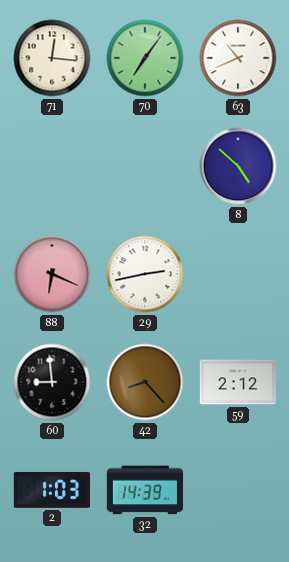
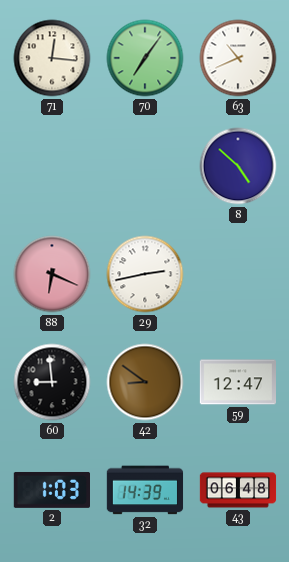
42: 8:23 -> 8:51
59: 2:12 -> 12:47
43: none -> 06:48
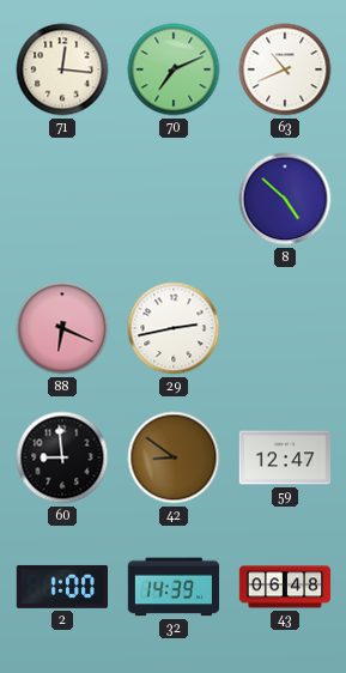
70: 7:06 -> 7:11
2: 1:03 -> 1:00
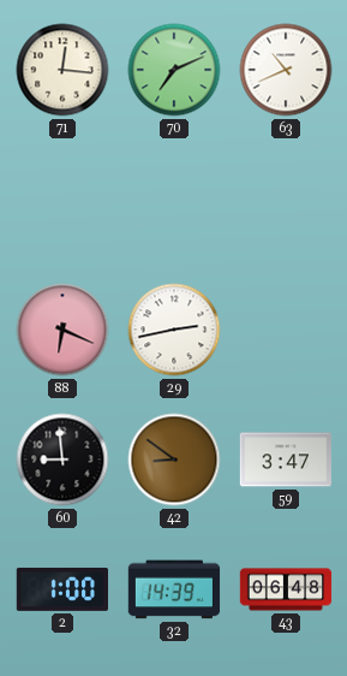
8: 4:52 -> none
59: 12:47 -> 3:47
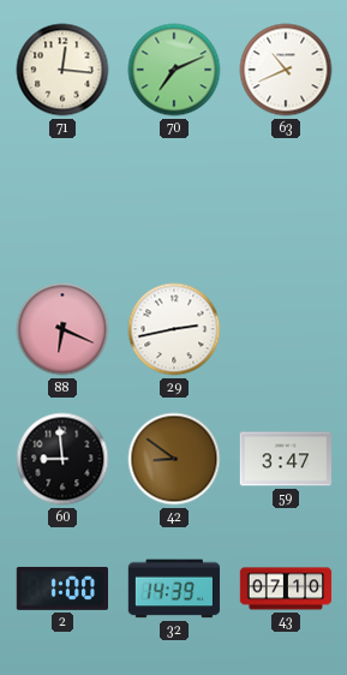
43: 06:48 -> 07:10
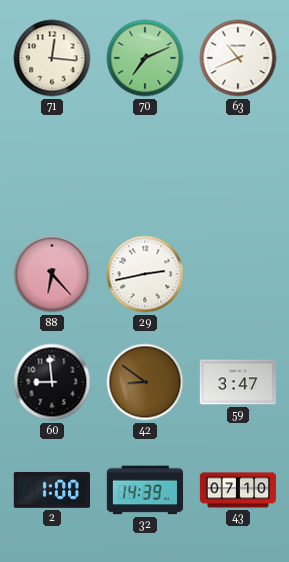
88: 6:19 -> 6:23
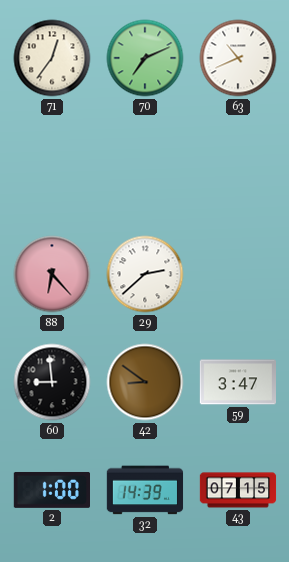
71: 12:16 -> 12:36
29: 2:43 -> 2:38
43: 07:10 -> 07:15
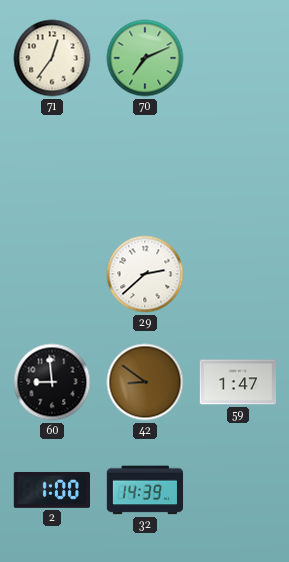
63: 10:41 -> none
88: 6:23 -> none
59: 3:47 -> 1:47
43: 07:15 -> none
